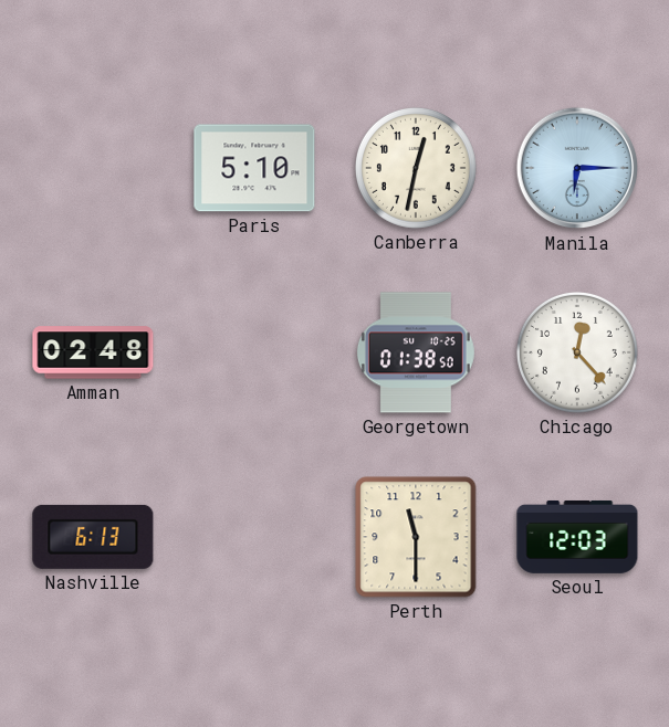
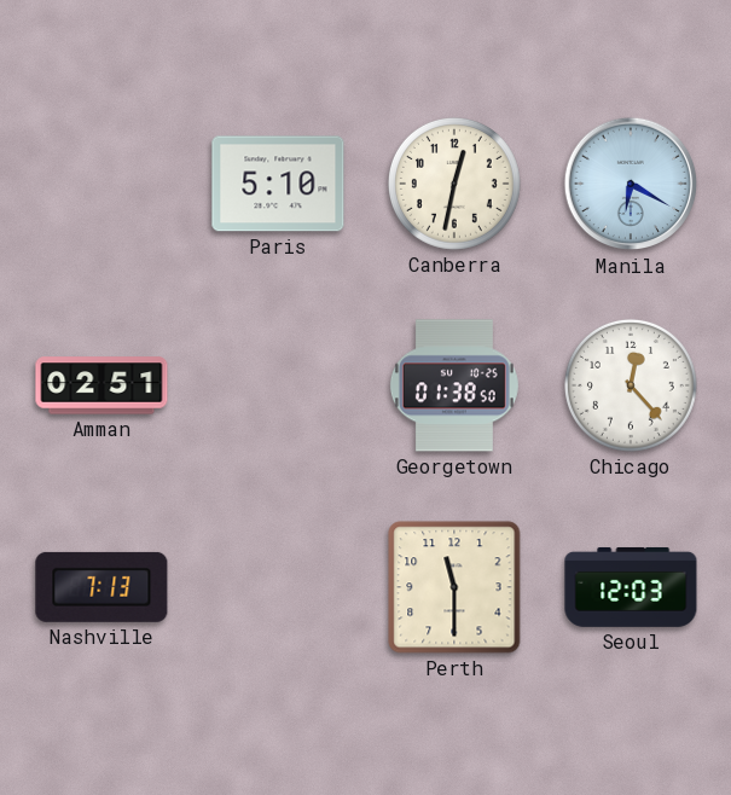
Manila: 6:15 -> 6:20
Amman: 02:48 -> 02:51
Nashville: 6:13 -> 7:13
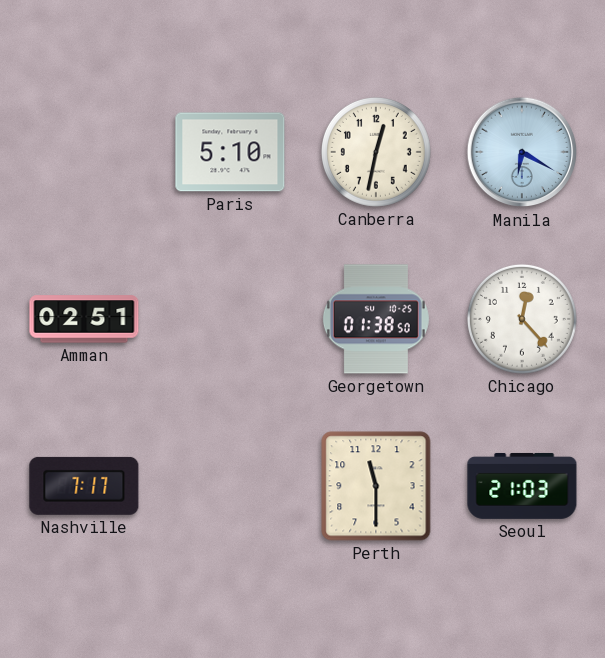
Nashville: 7:13 -> 7:17
Seoul: 12:03 -> 21:03
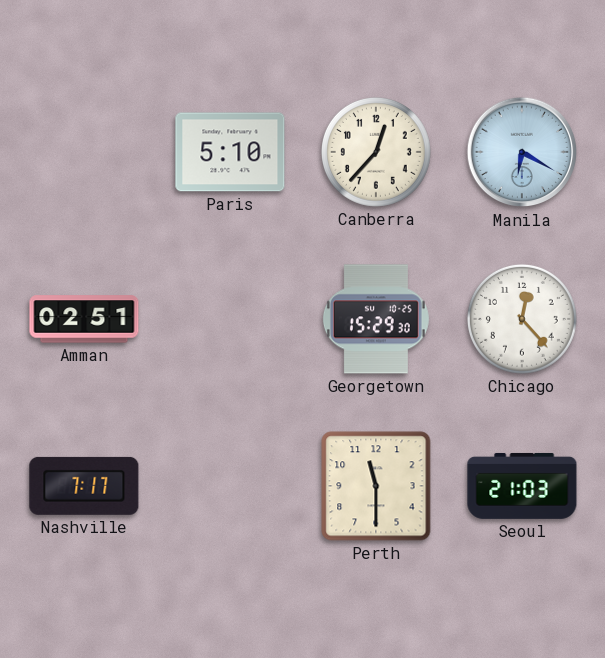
Canberra: 12:32 -> 12:37
Georgetown: 01:38 -> 15:29
